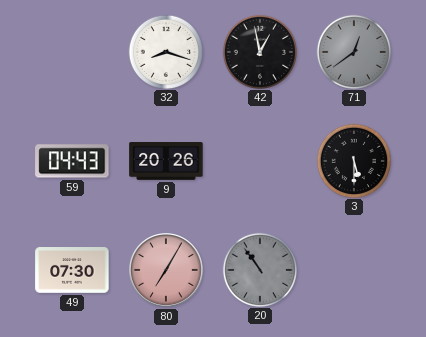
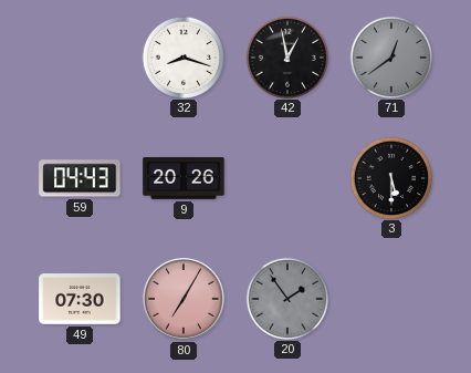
20: 10:54 -> 1:54
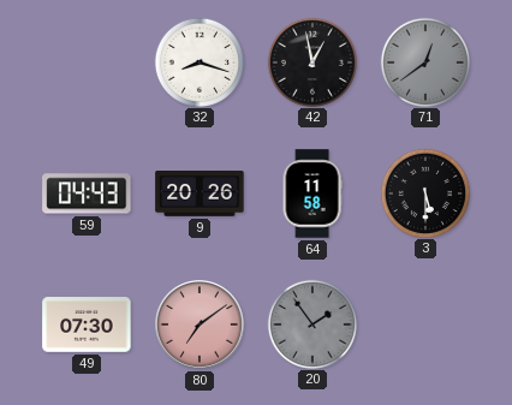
64: none -> 11:58
80: 7:05 -> 7:09
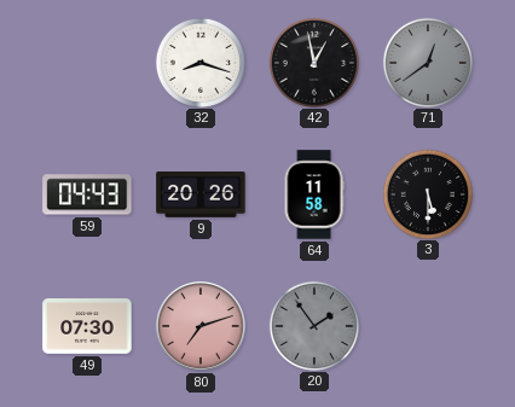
80: 7:09 -> 7:12
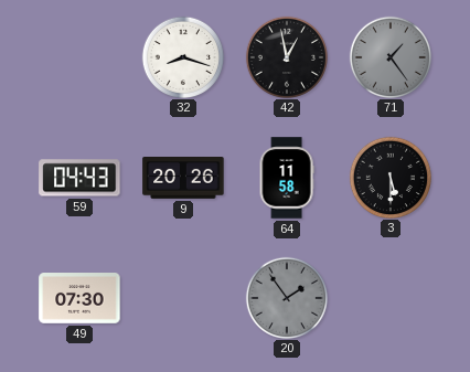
71: 12:39 -> 1:24
80: 7:12 -> none
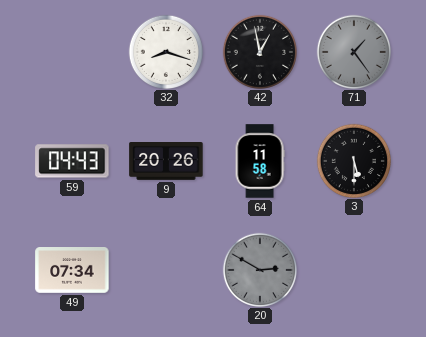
49: 07:30 -> 07:34
20: 1:54 -> 2:50
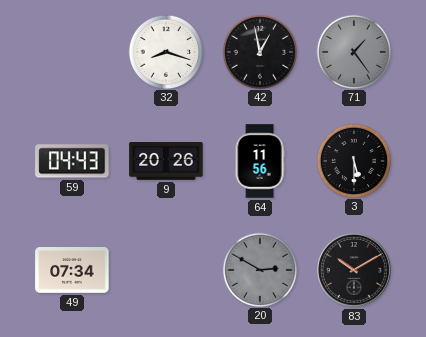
64: 11:58 -> 11:56
83: none -> 10:10
